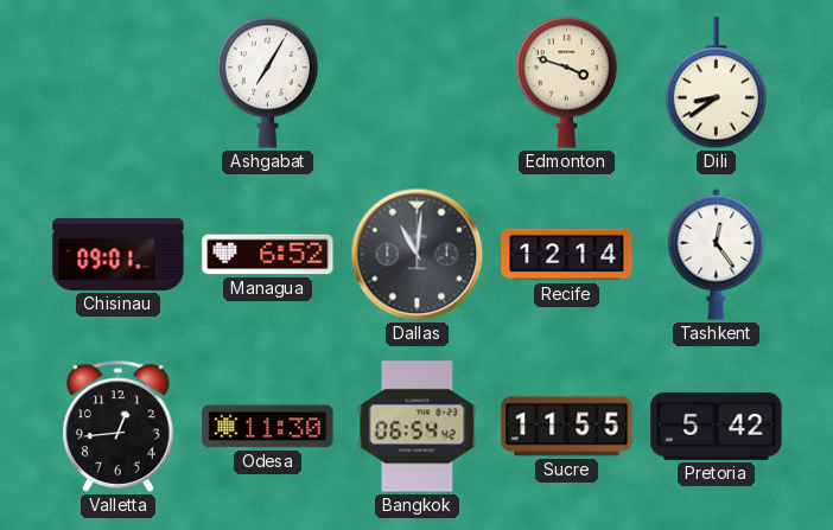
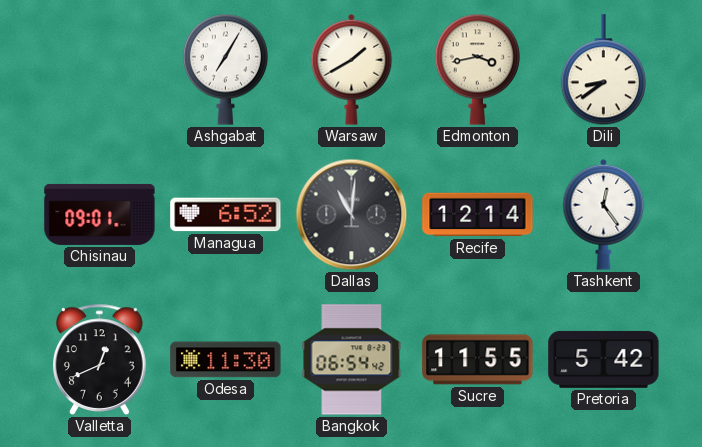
Warsaw: none -> 1:40
Edmonton: 3:48 -> 3:43
Valletta: 12:44 -> 12:41
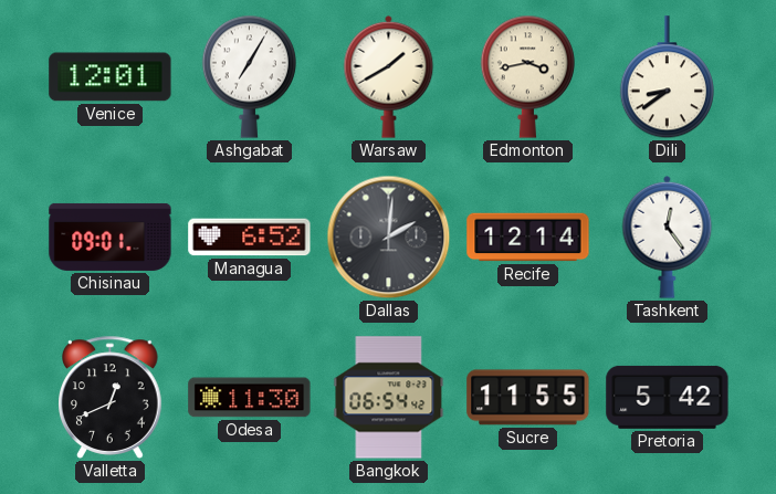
Venice: none -> 12:01
Dallas: 11:01 -> 2:01
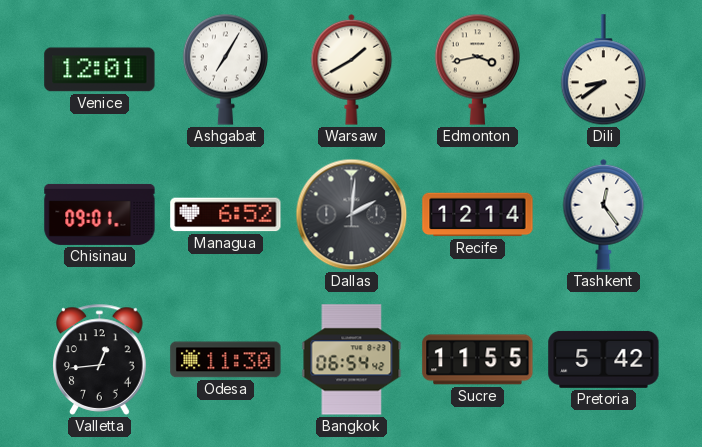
Valletta: 12:41 -> 12:44
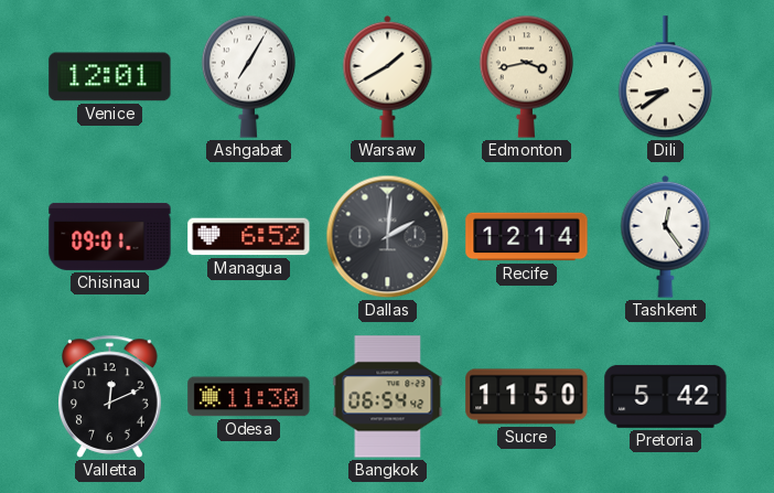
Valletta: 12:44 -> 12:11
Sucre: 11:55 -> 11:50
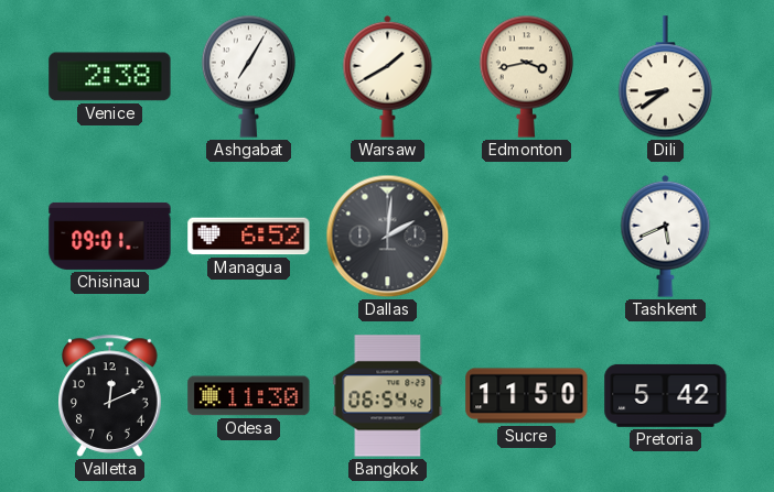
Venice: 12:01 -> 2:38
Recife: 12:14 -> none
Tashkent: 12:24 -> 5:41
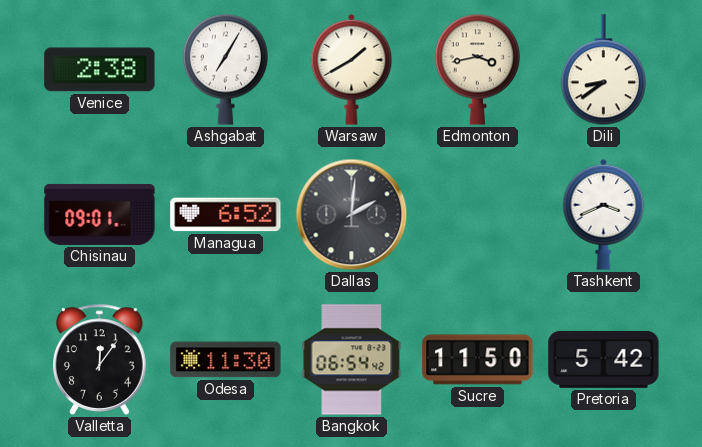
Tashkent: 5:41 -> 3:41
Valletta: 12:11 -> 12:06
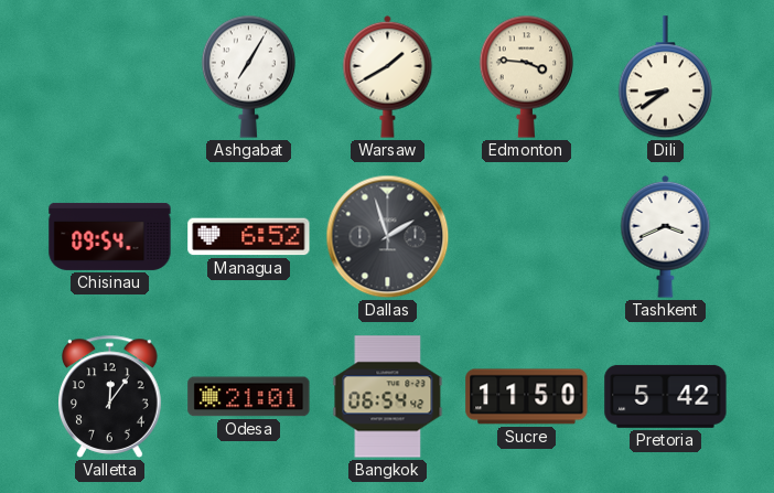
Venice: 2:38 -> none
Edmonton: 3:43 -> 3:46
Chisinau: 09:01 -> 09:54
Dallas: 2:01 -> 1:57
Odesa: 11:30 -> 21:01
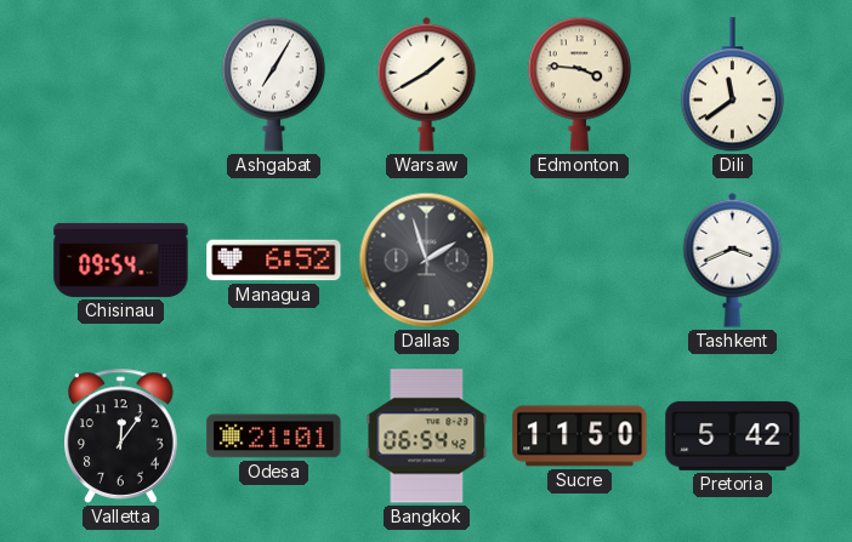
Dili: 8:39 -> 11:39
